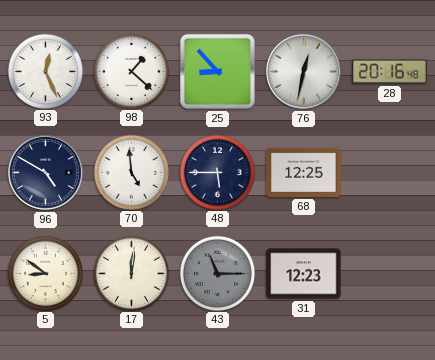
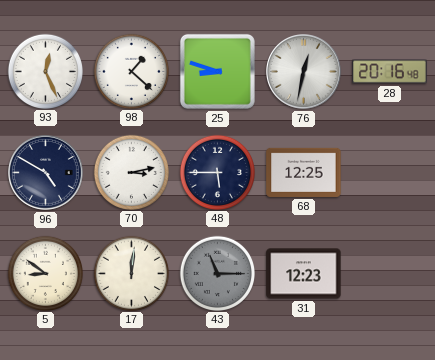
25: 8:53 -> 8:48
70: 4:59 -> 3:13
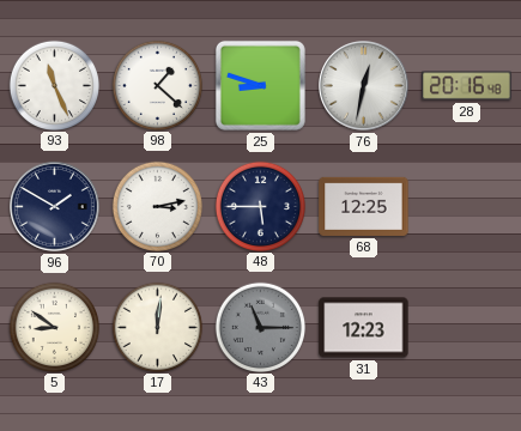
93: 12:26 -> 11:26
96: 4:50 -> 1:50
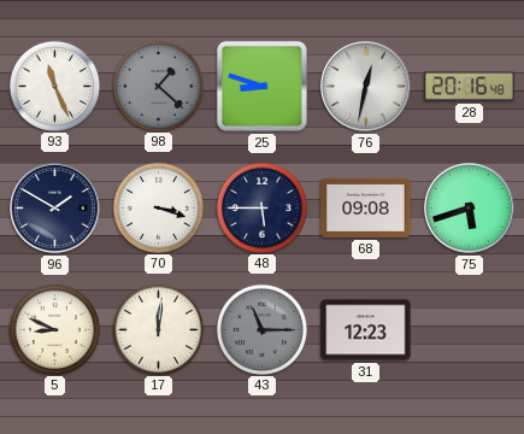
98 dial: white -> grey
70: 3:13 -> 3:18
68: 12:25 -> 09:08
75: none -> 5:42
5: 8:51 -> 8:49
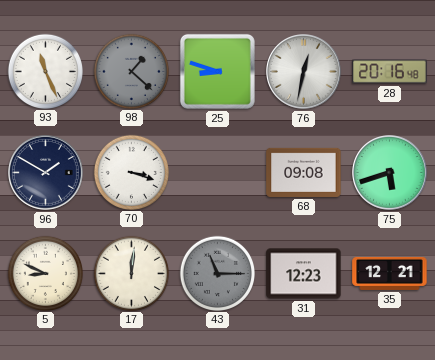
48: 5:45 -> none
35: none -> 12:21
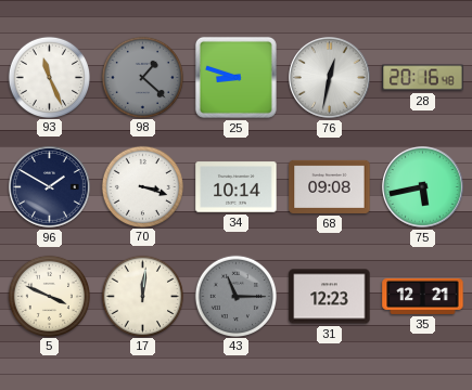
34: none -> 10:14
75: 5:42 -> 5:43
5: 8:49 -> 3:49
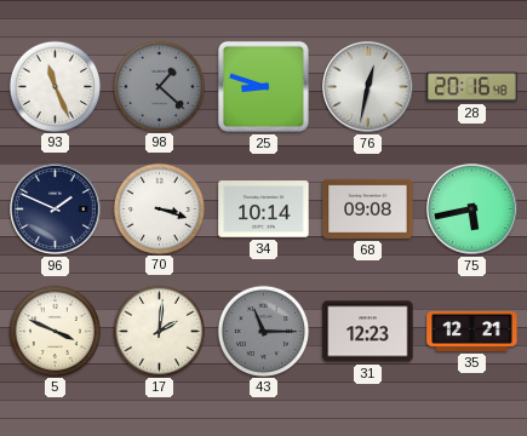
96: 1:50 -> 1:49
17: 12:01 -> 2:01
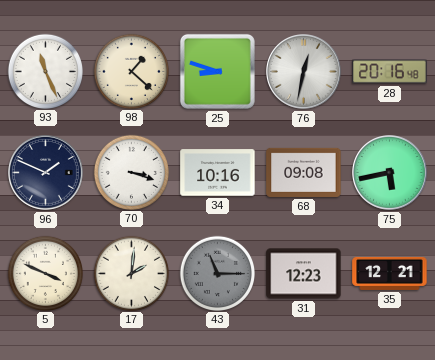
98 dial: grey -> cream
34: 10:14 -> 10:16
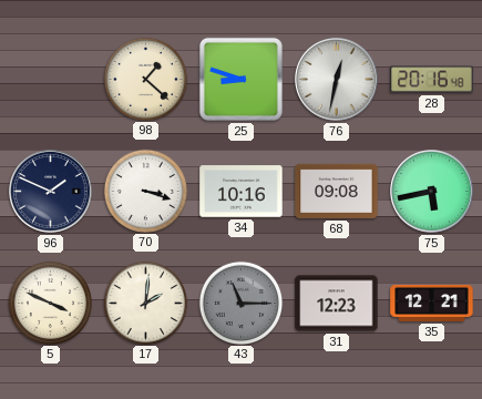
93: 11:26 -> none
